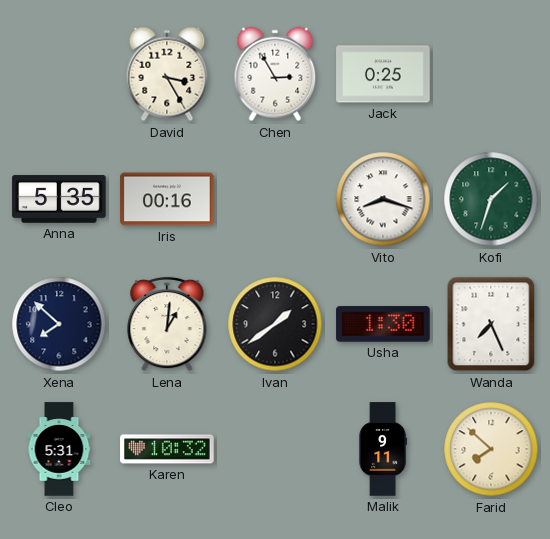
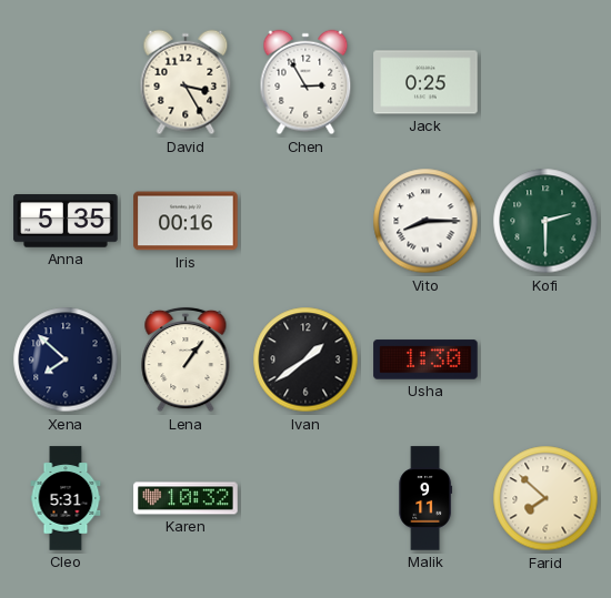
Vito: 8:18 -> 8:15
Kofi: 1:33 -> 2:30
Lena: 1:01 -> 1:06
Wanda: 7:26 -> none
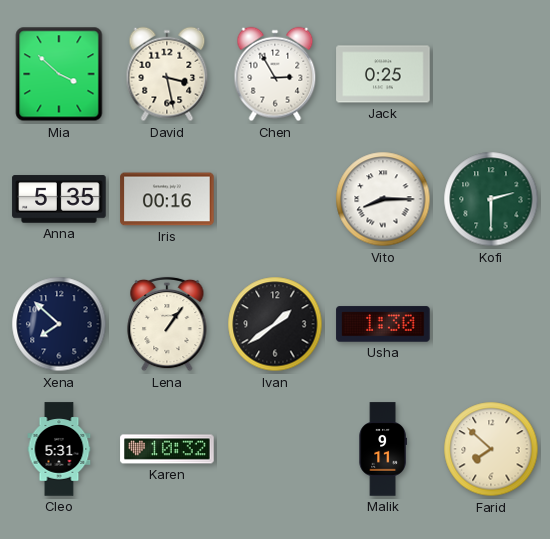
Mia: none -> 3:52
David: 3:25 -> 3:28
